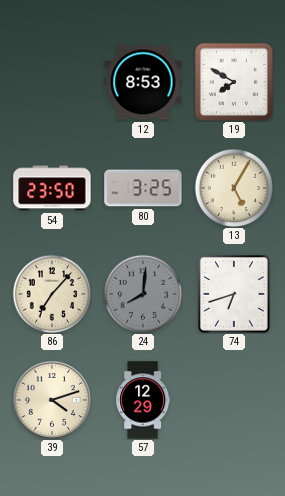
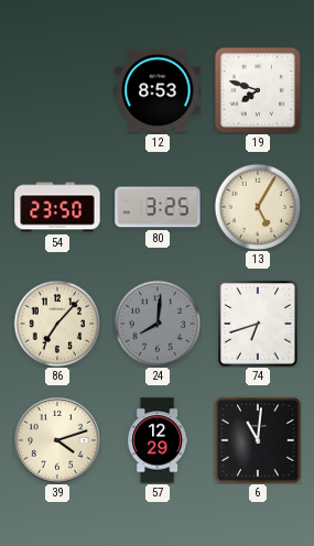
19: 7:50 -> 7:48
6: none -> 11:01
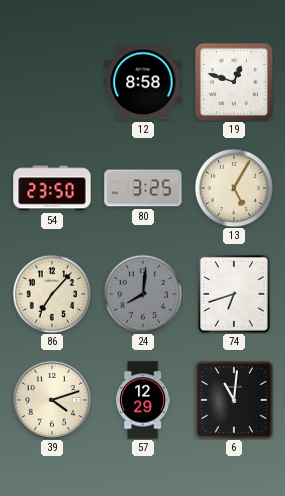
12: 8:53 -> 8:58
19: 7:48 -> 12:48
